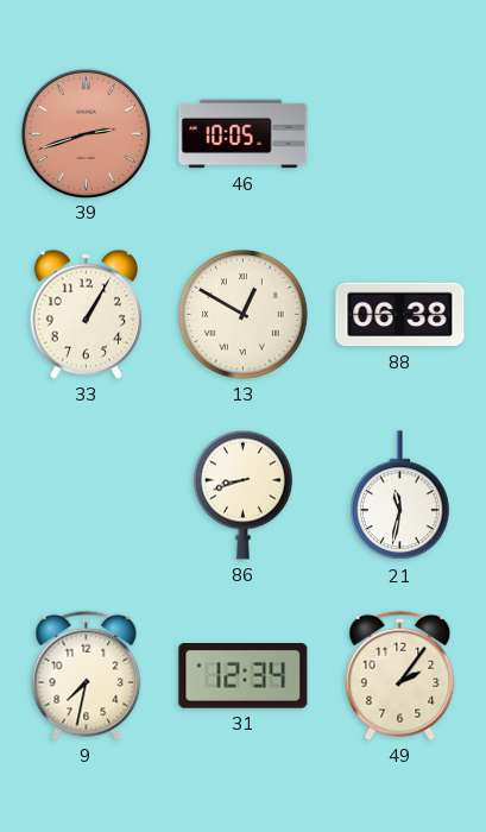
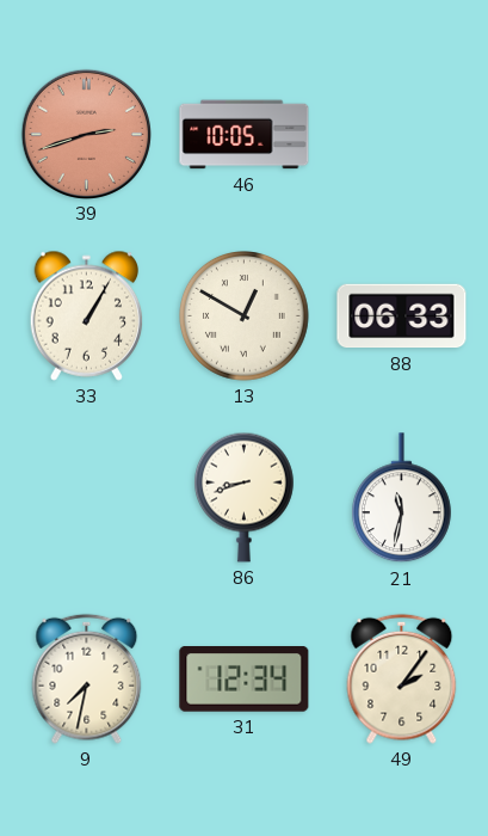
88: 06:38 -> 06:33
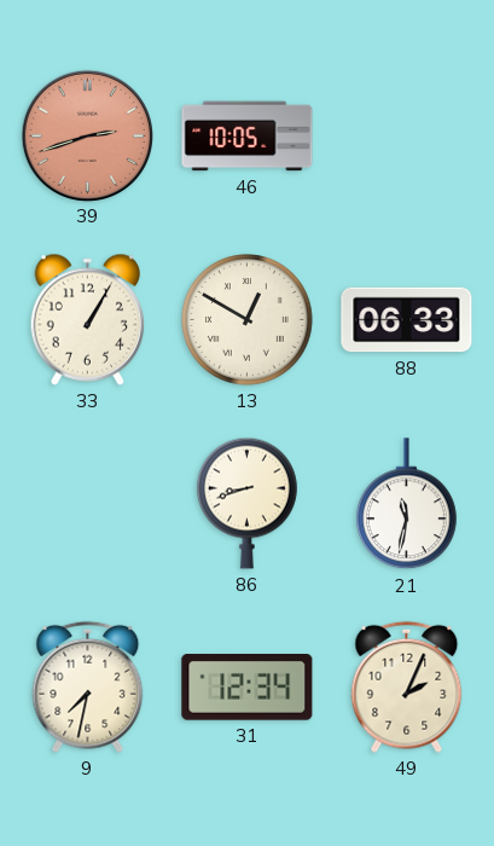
49: 2:06 -> 2:04
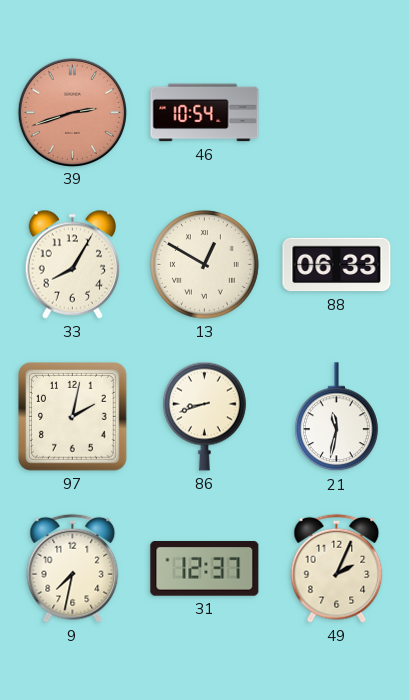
46: 10:05 -> 10:54
33: 1:05 -> 8:05
97: none -> 2:02
31: 12:34 -> 12:37
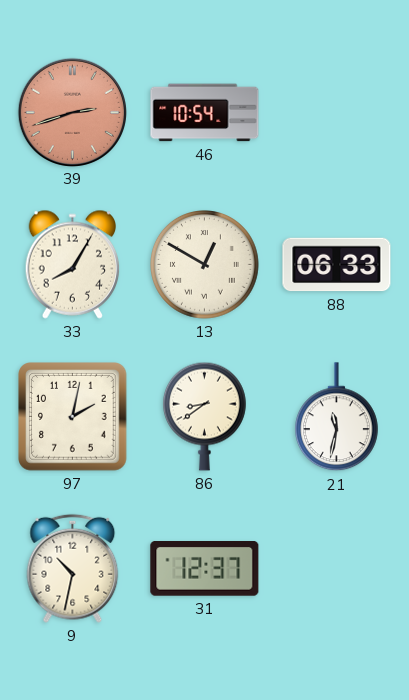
86: 8:42 -> 8:39
9: 7:32 -> 10:32
49: 2:04 -> none
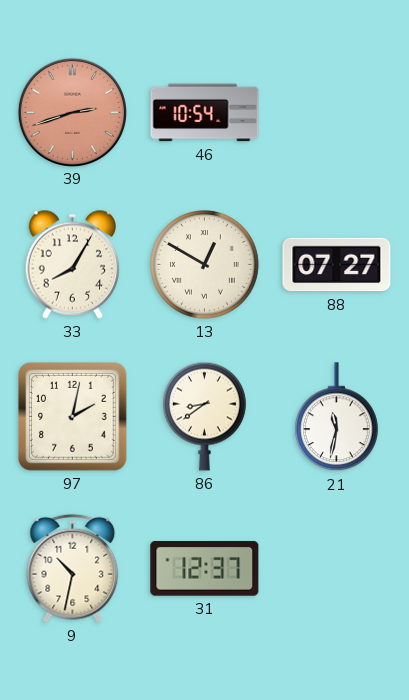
88: 06:33 -> 07:27
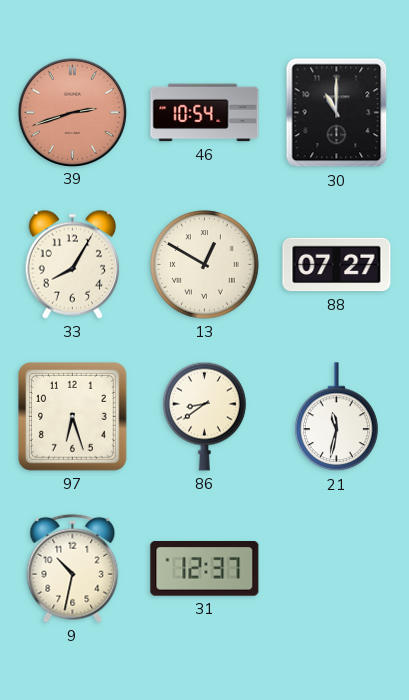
30: none -> 11:00
97: 2:02 -> 6:27
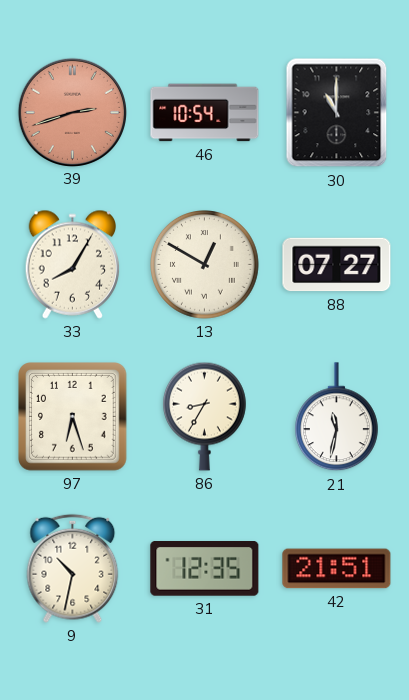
86: 8:39 -> 8:35
31: 12:37 -> 12:35
42: none -> 21:51
